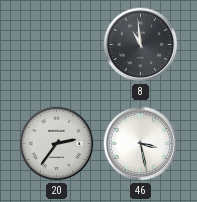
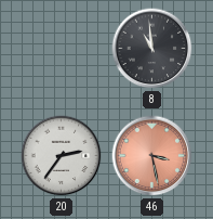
46 dial: white -> salmon
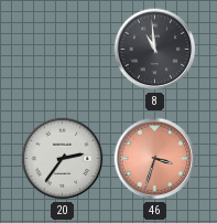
46: 3:28 -> 3:33
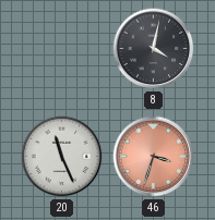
8: 10:59 -> 4:02
20: 2:36 -> 11:26
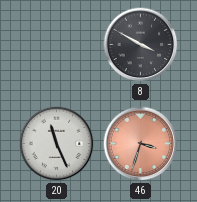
8: 4:02 -> 3:50
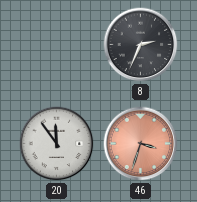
8: 3:50 -> 2:34
20: 11:26 -> 11:54
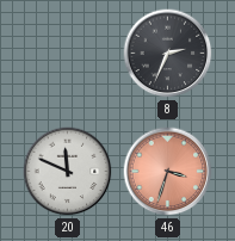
20: 11:54 -> 11:49
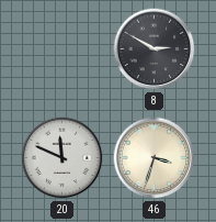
8: 2:34 -> 2:50
46 dial: salmon -> cream
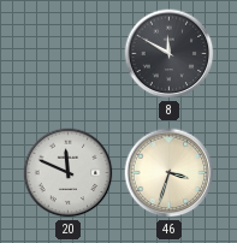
8: 2:50 -> 11:50
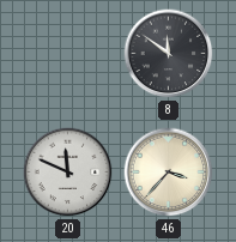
8: 11:50 -> 11:51
46: 3:33 -> 3:37
